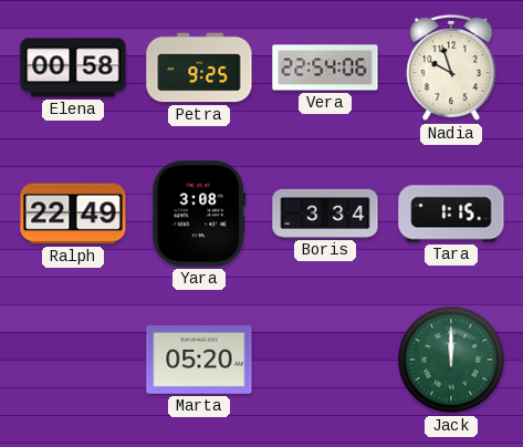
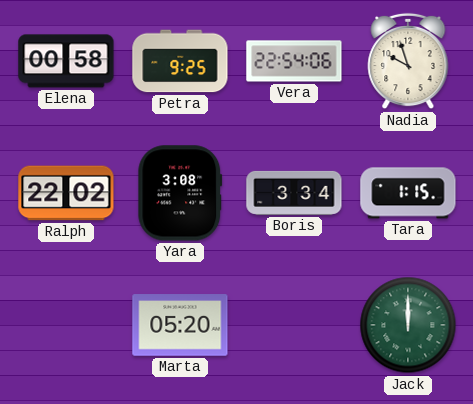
Ralph: 22:49 -> 22:02
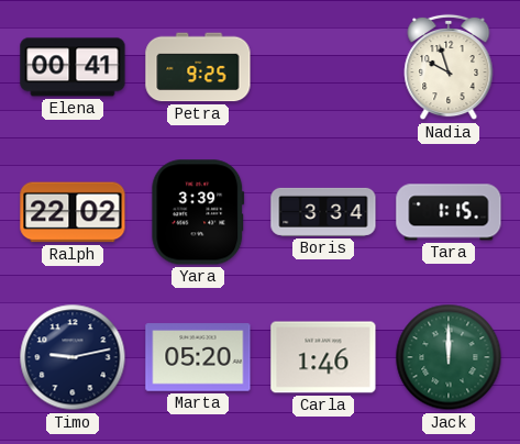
Elena: 00:58 -> 00:41
Vera: 22:54 -> none
Yara: 3:08 -> 3:39
Timo: none -> 9:13
Carla: none -> 1:46
